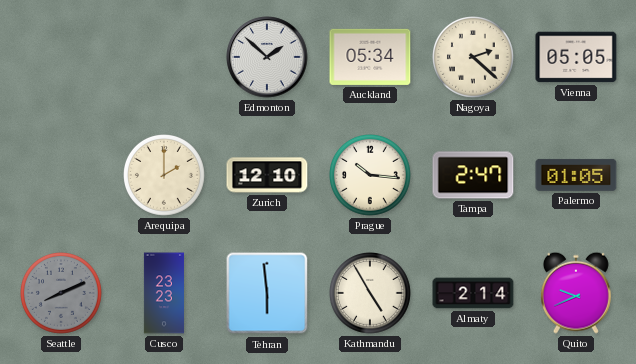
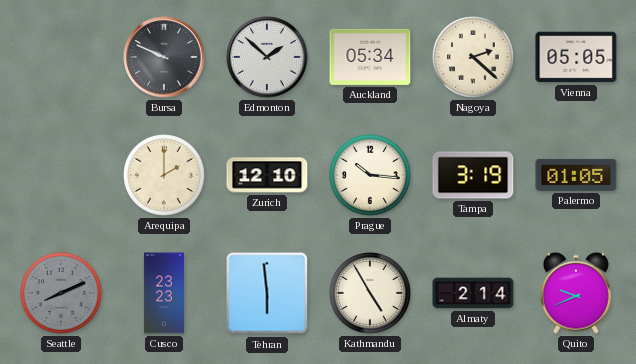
Bursa: none -> 9:49
Tampa: 2:47 -> 3:19
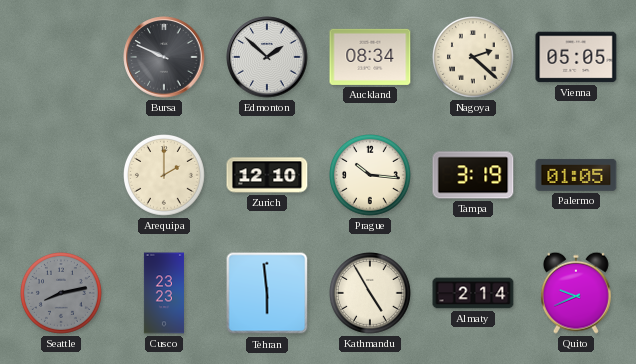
Auckland: 05:34 -> 08:34
Seattle: 8:11 -> 8:13
